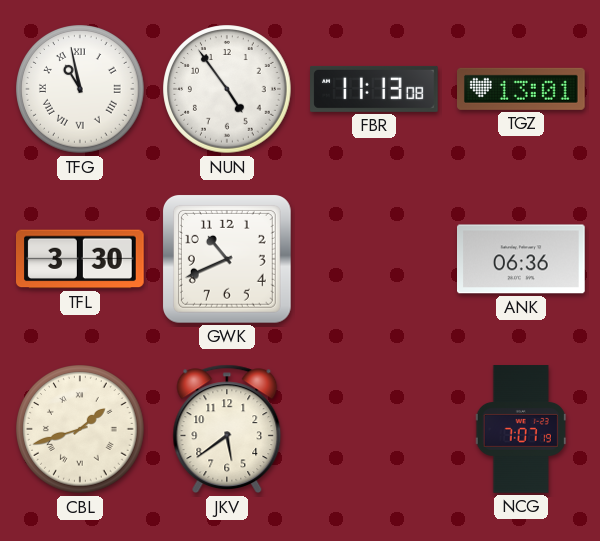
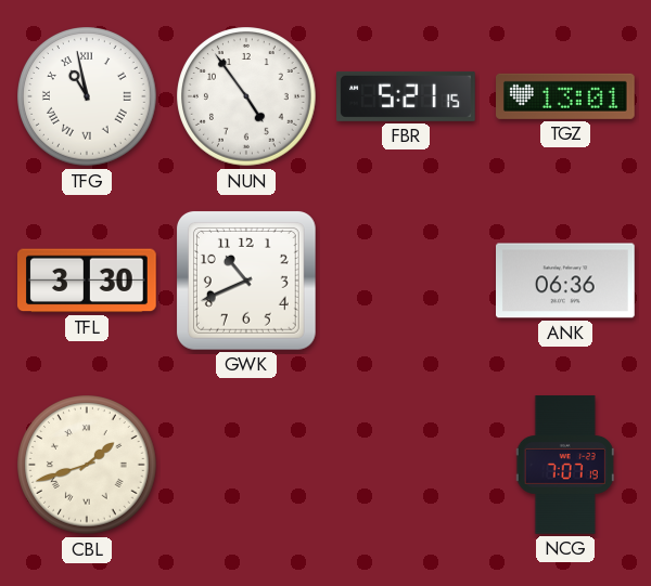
FBR: 11:13 -> 5:21
JKV: 5:39 -> none
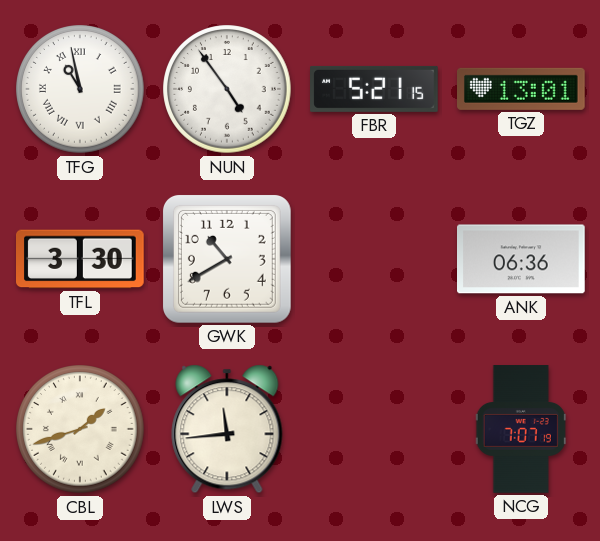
GWK: 10:41 -> 10:40
LWS: none -> 11:44
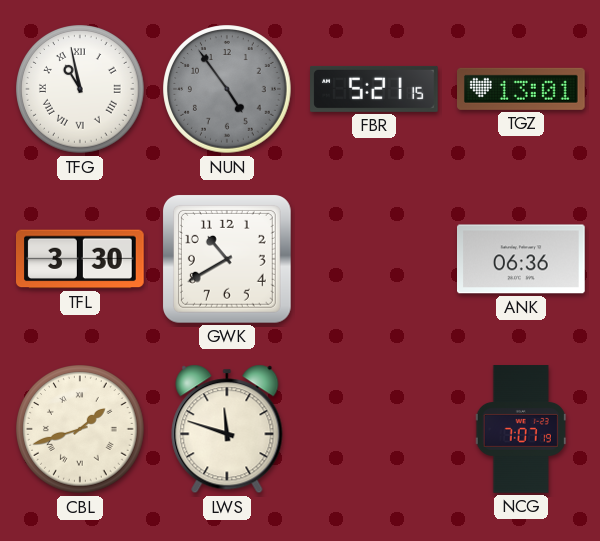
NUN dial: white -> grey
LWS: 11:44 -> 11:48
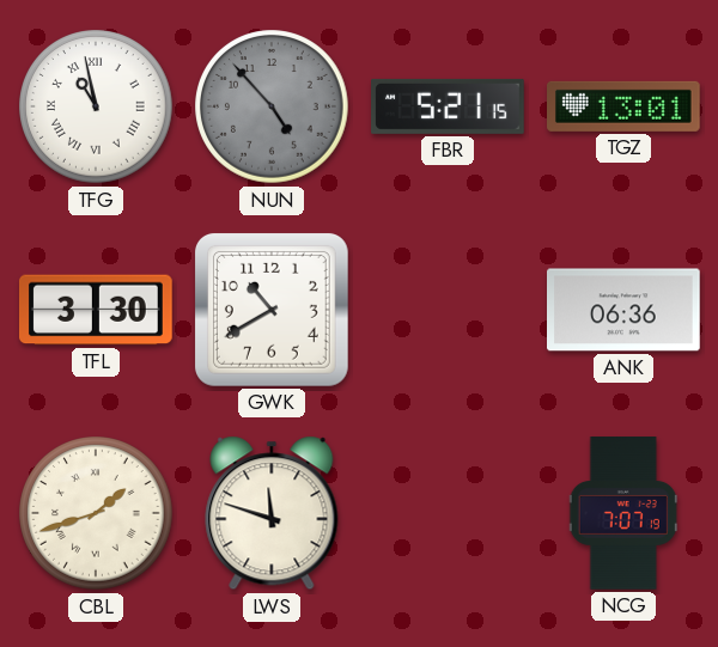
NUN: 4:54 -> 4:53
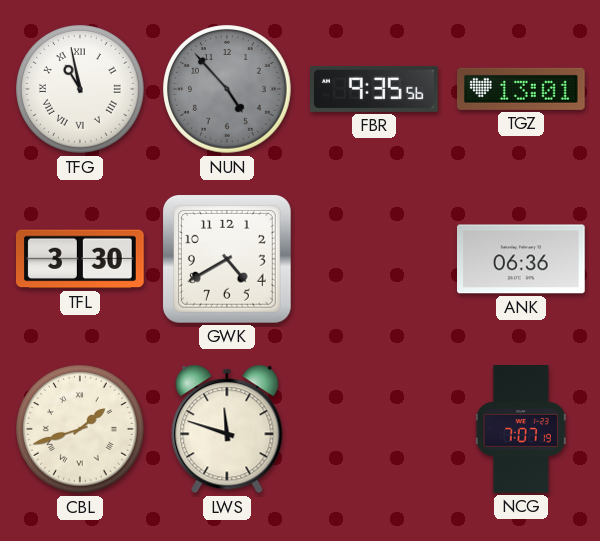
FBR: 5:21 -> 9:35
GWK: 10:40 -> 4:40
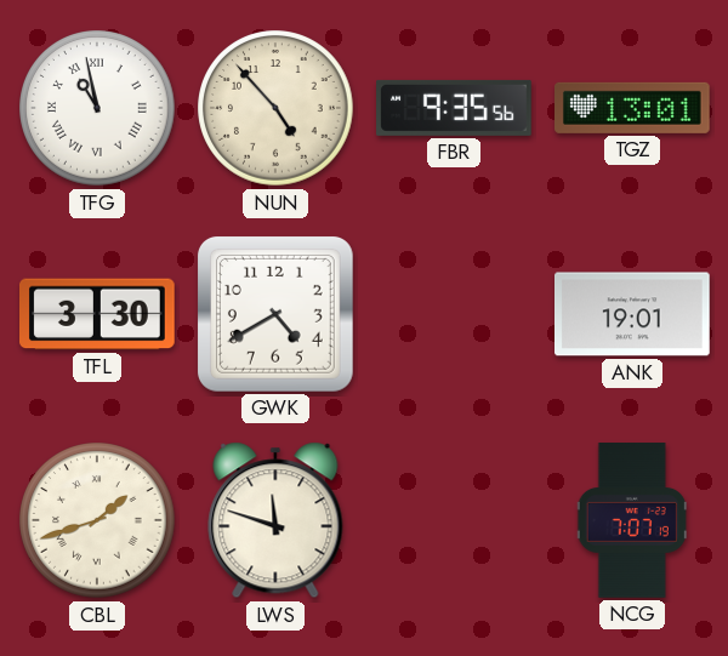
NUN dial: grey -> cream
ANK: 06:36 -> 19:01
